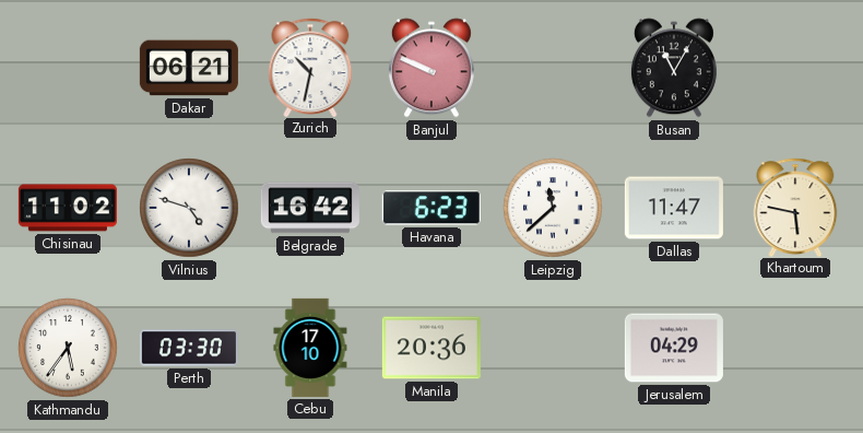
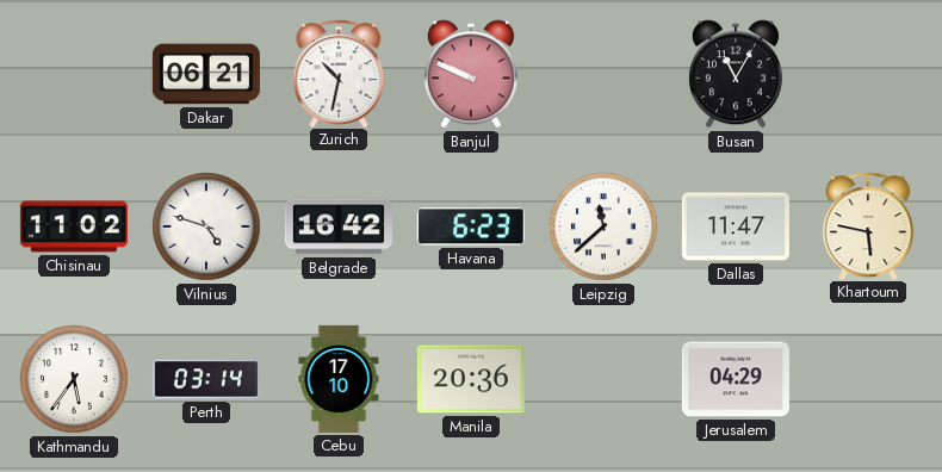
Perth: 03:30 -> 03:14
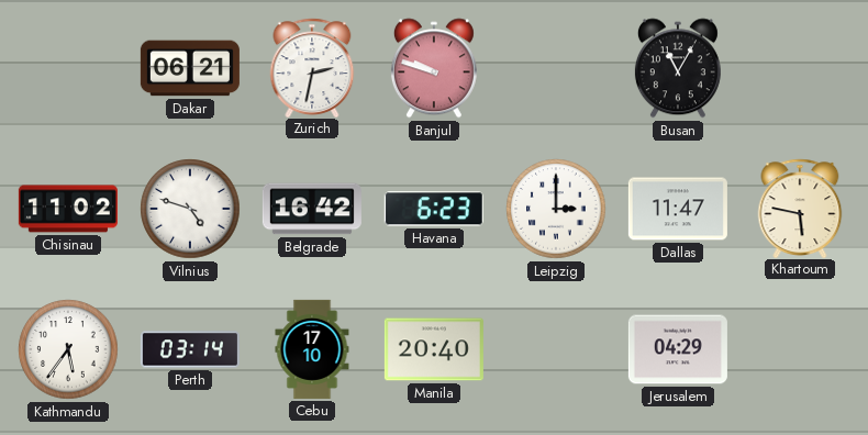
Zurich: 10:32 -> 2:32
Banjul: 9:49 -> 9:48
Leipzig: 11:38 -> 3:00
Manila: 20:36 -> 20:40
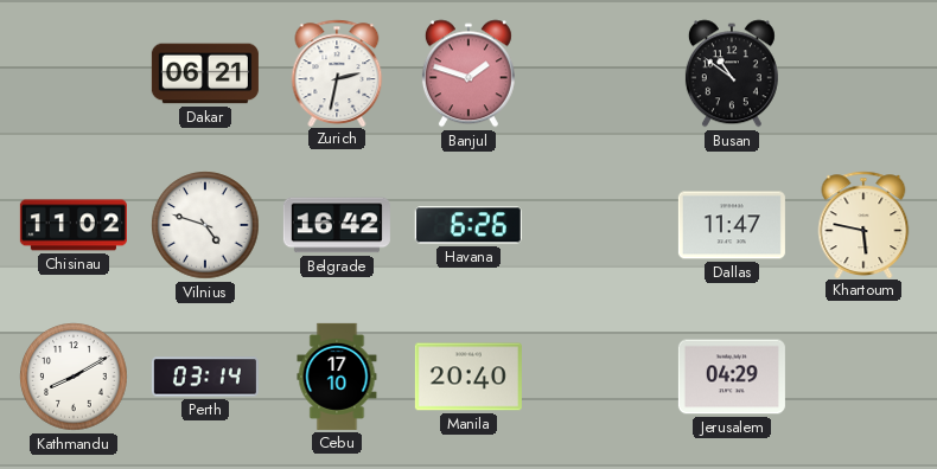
Banjul: 9:48 -> 1:48
Busan: 11:05 -> 10:51
Havana: 6:23 -> 6:26
Leipzig: 3:00 -> none
Kathmandu: 5:36 -> 8:10
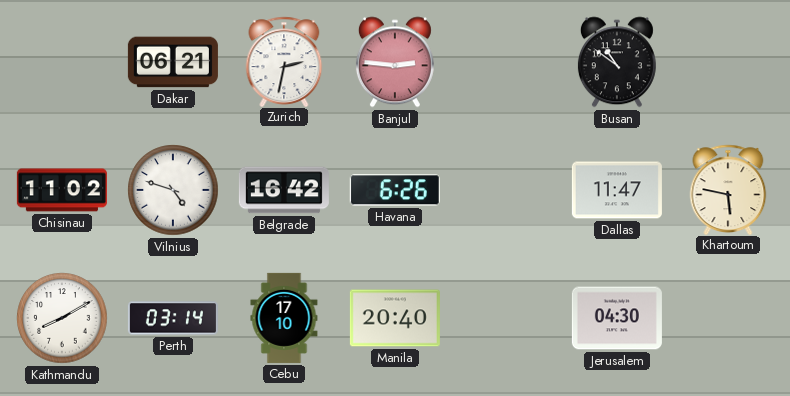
Banjul: 1:48 -> 2:46
Jerusalem: 04:29 -> 04:30
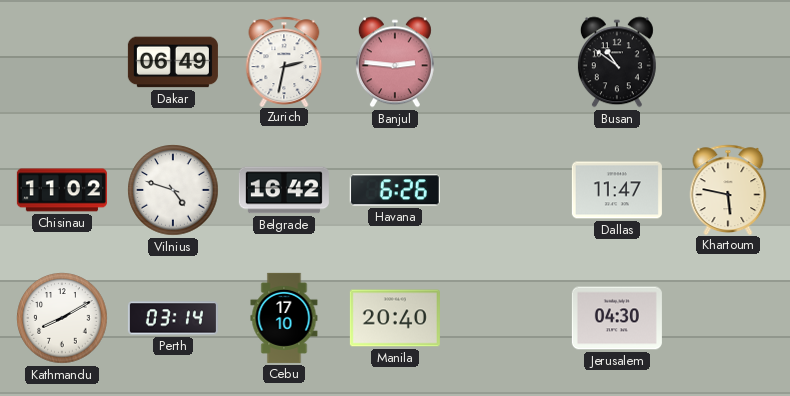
Dakar: 06:21 -> 06:49
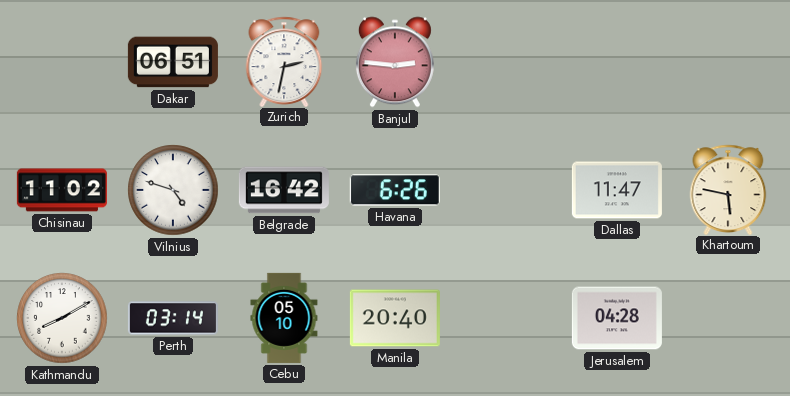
Dakar: 06:49 -> 06:51
Busan: 10:51 -> none
Cebu: 17:10 -> 05:10
Jerusalem: 04:30 -> 04:28
